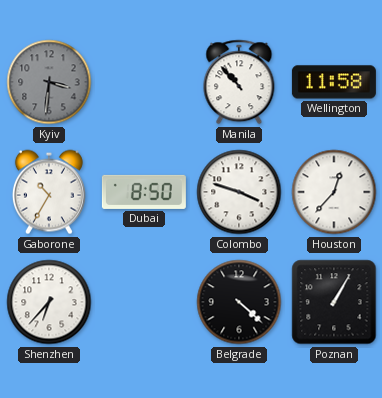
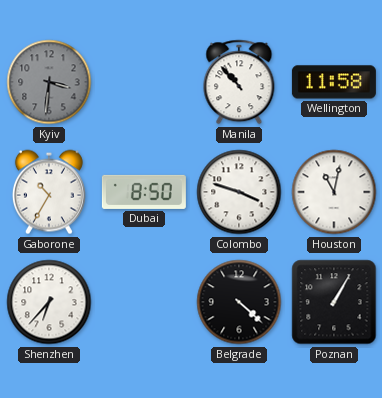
Houston: 12:37 -> 11:02
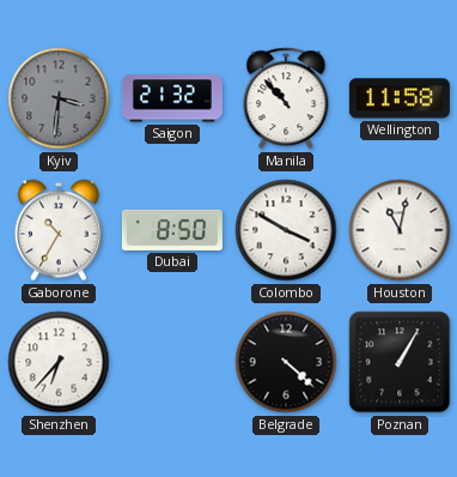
Saigon: none -> 21:32
Colombo: 3:48 -> 3:50
